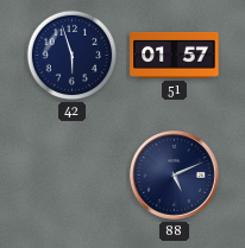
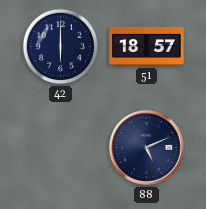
42: 5:57 -> 6:00
51: 01:57 -> 18:57
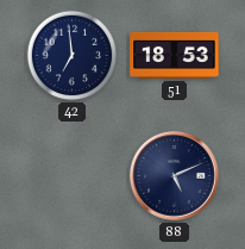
42: 6:00 -> 6:59
51: 18:57 -> 18:53
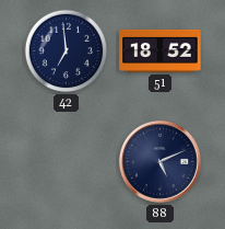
51: 18:53 -> 18:52
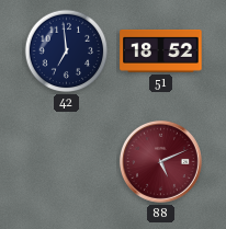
88 dial: navy -> burgundy
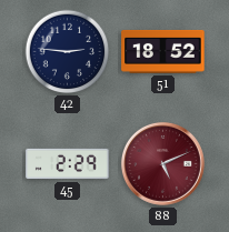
42: 6:59 -> 2:46
45: none -> 2:29
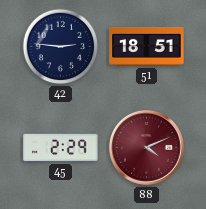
51: 18:52 -> 18:51
88: 5:11 -> 4:11
